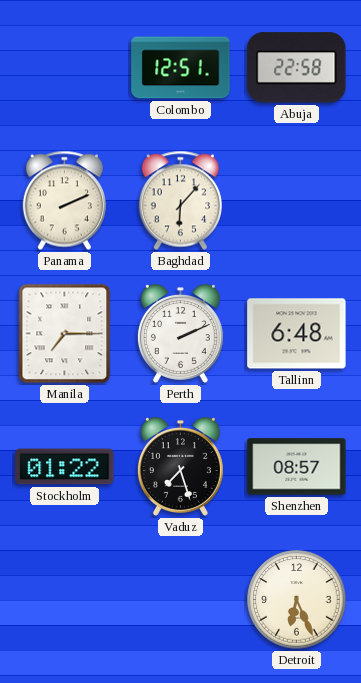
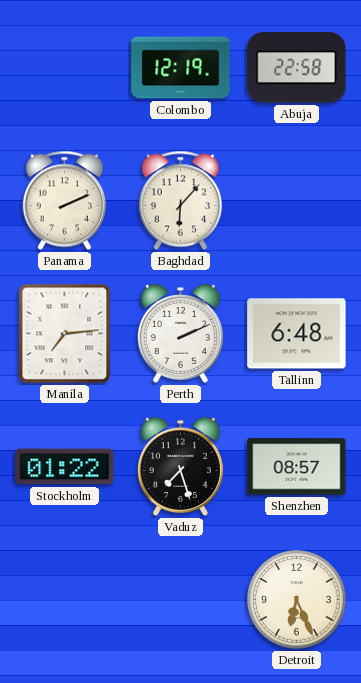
Colombo: 12:51 -> 12:19
Manila: 7:15 -> 7:14
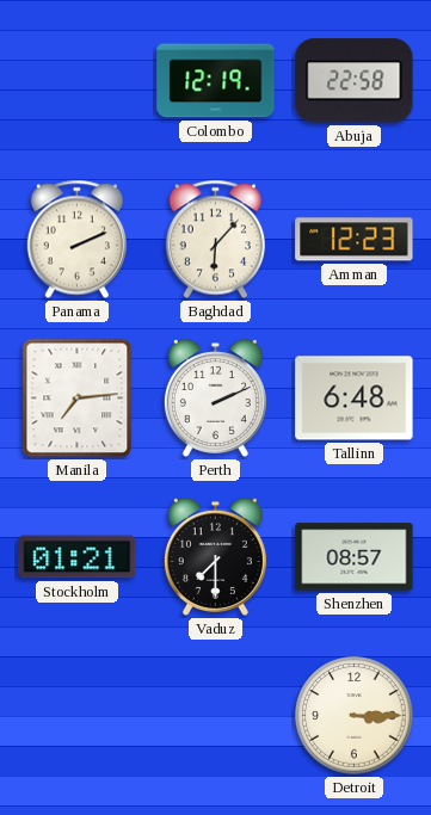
Amman: none -> 12:23
Stockholm: 01:22 -> 01:21
Vaduz: 7:27 -> 7:30
Detroit: 6:26 -> 3:15
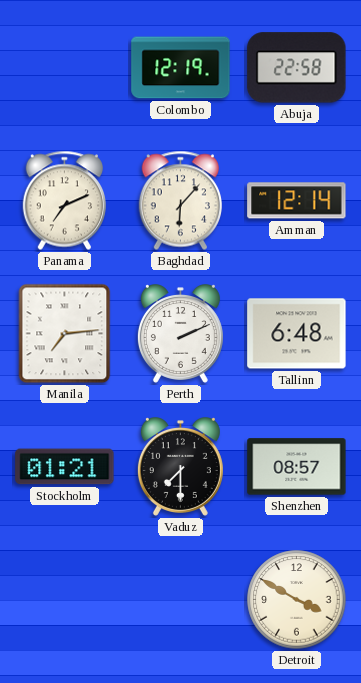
Panama: 2:11 -> 7:11
Amman: 12:23 -> 12:14
Detroit: 3:15 -> 3:50
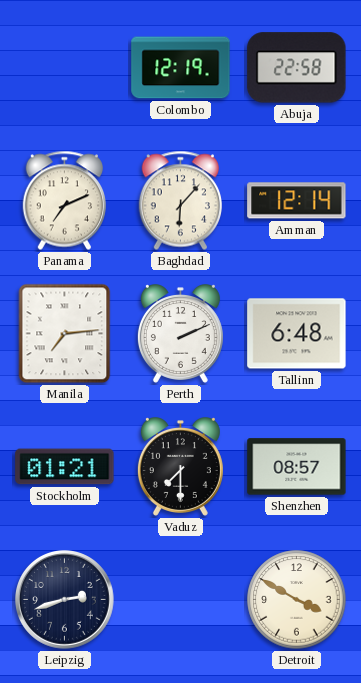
Leipzig: none -> 2:42
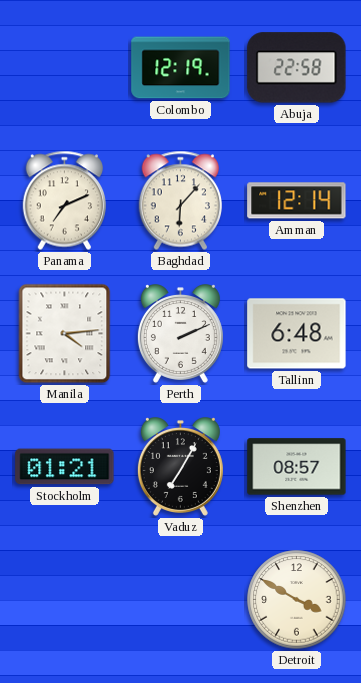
Manila: 7:14 -> 4:14
Vaduz: 7:30 -> 7:05
Leipzig: 2:42 -> none
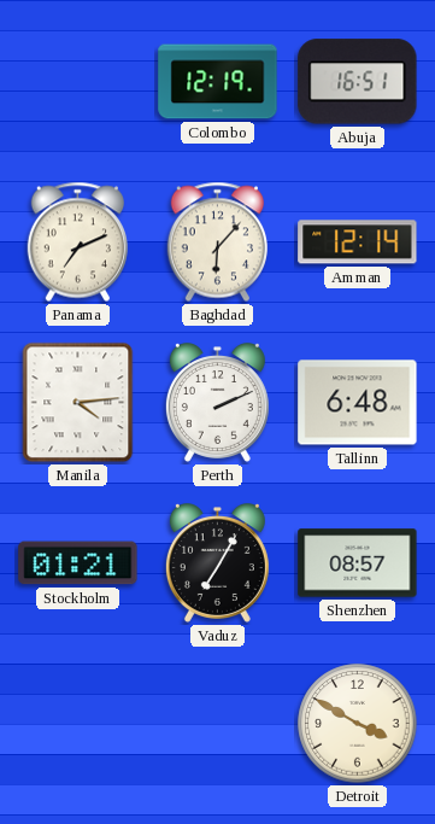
Abuja: 22:58 -> 16:51
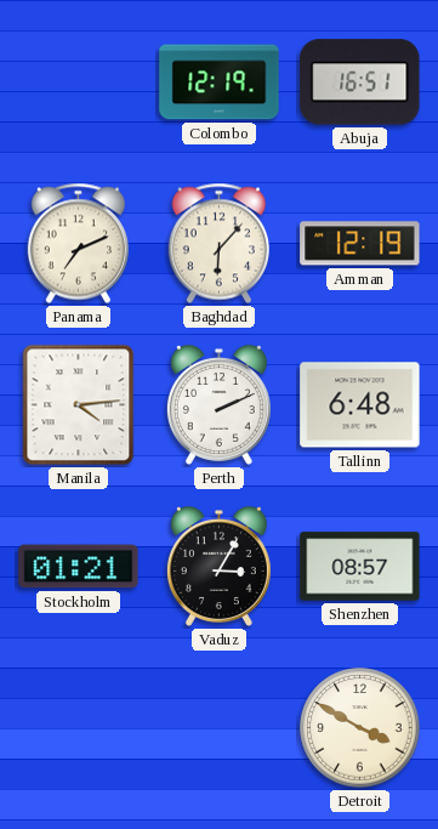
Amman: 12:14 -> 12:19
Vaduz: 7:05 -> 3:05
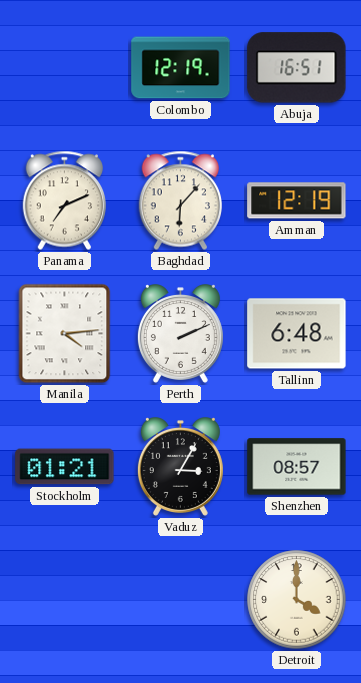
Detroit: 3:50 -> 4:00
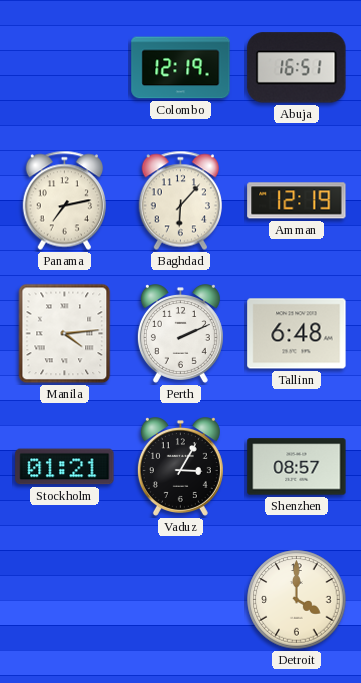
Panama: 7:11 -> 7:13
